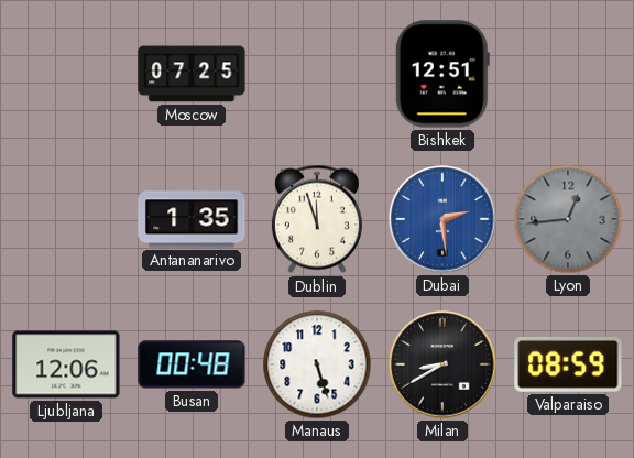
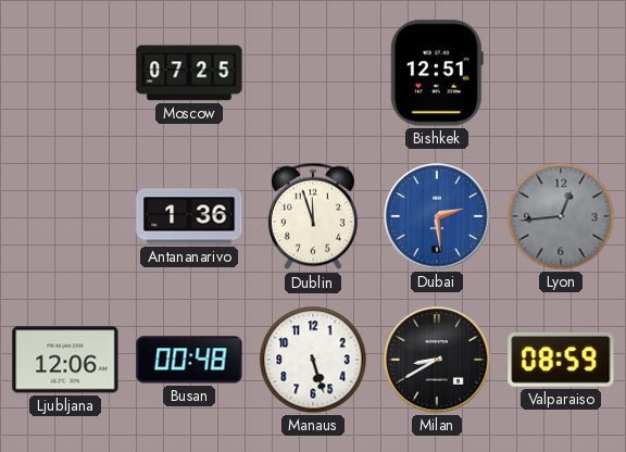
Antananarivo: 1:35 -> 1:36
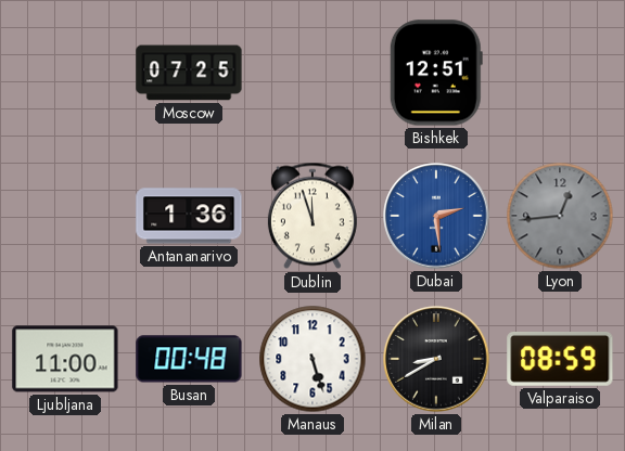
Ljubljana: 12:06 -> 11:00
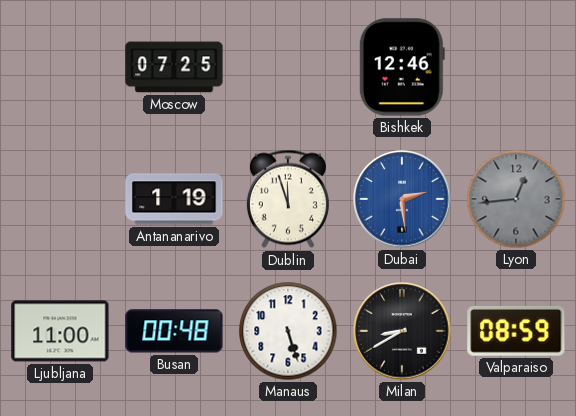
Bishkek: 12:51 -> 12:46
Antananarivo: 1:36 -> 1:19
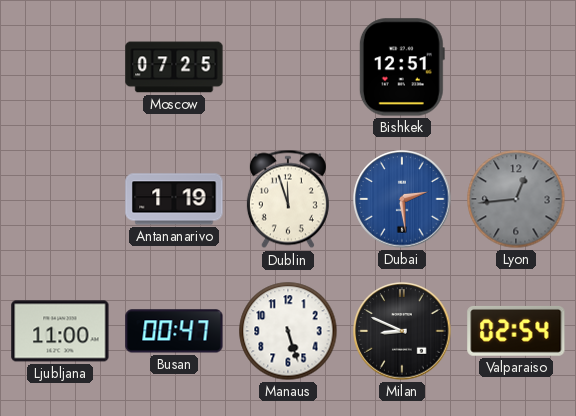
Bishkek: 12:46 -> 12:51
Busan: 00:48 -> 00:47
Milan: 8:40 -> 8:49
Valparaiso: 08:59 -> 02:54
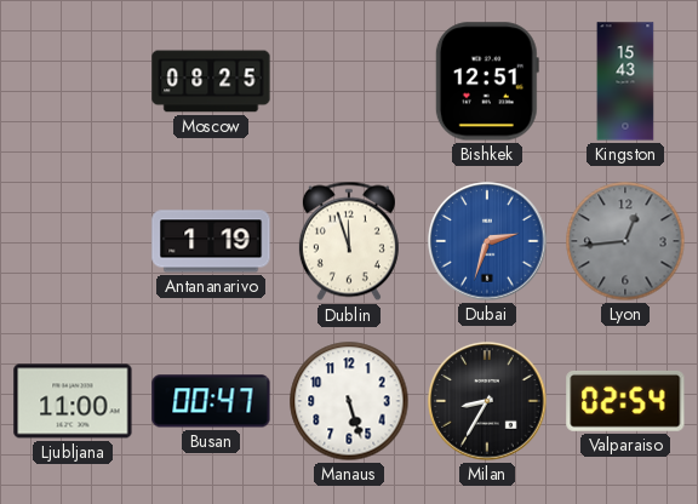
Moscow: 07:25 -> 08:25
Kingston: none -> 15:43
Dubai: 2:29 -> 2:33
Milan: 8:49 -> 8:35
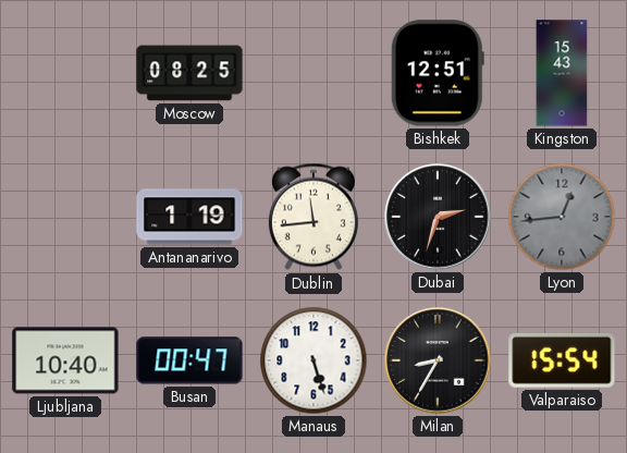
Dublin: 11:57 -> 11:44
Dubai dial: blue -> black
Ljubljana: 11:00 -> 10:40
Valparaiso: 02:54 -> 15:54
